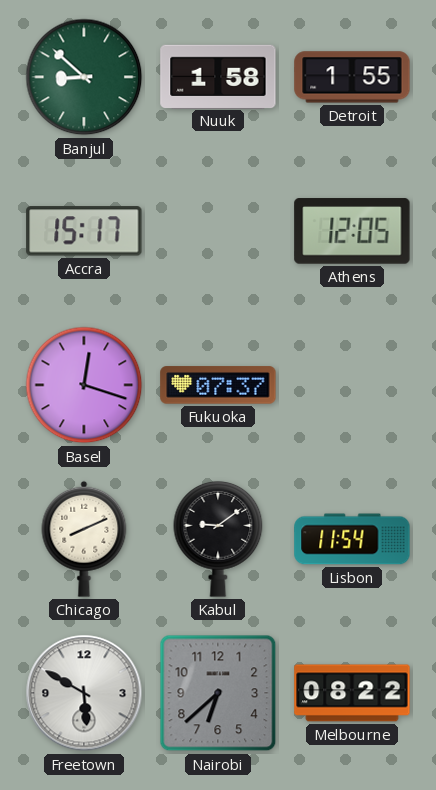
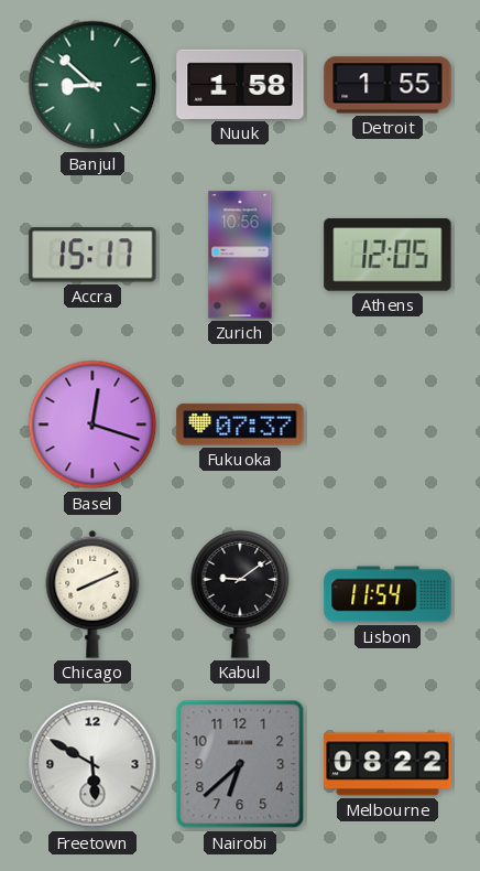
Zurich: none -> 10:56
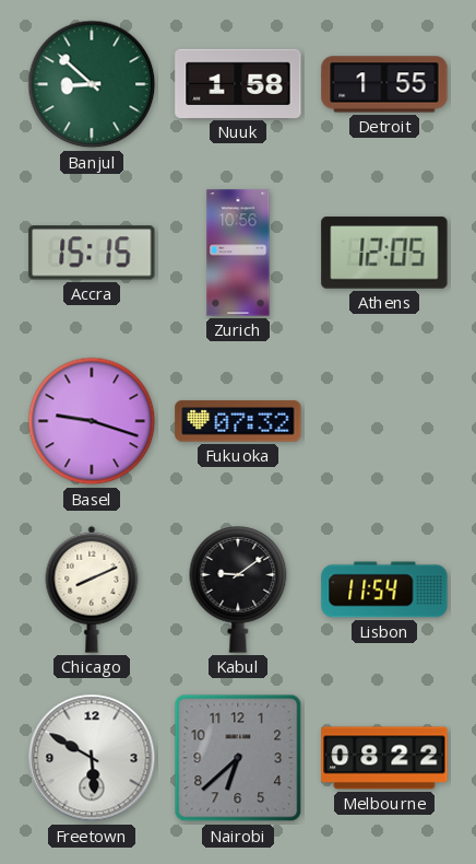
Accra: 15:17 -> 15:15
Basel: 12:18 -> 9:18
Fukuoka: 07:37 -> 07:32
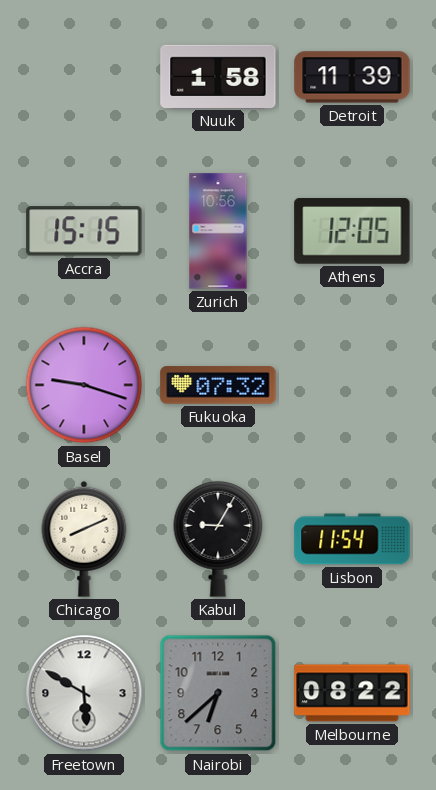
Banjul: 8:52 -> none
Detroit: 1:55 -> 11:39
Kabul: 9:09 -> 9:05
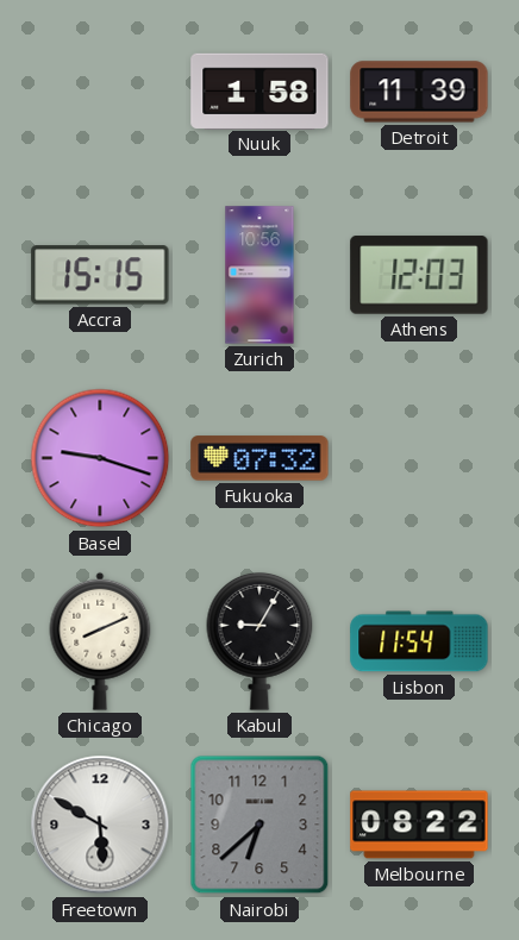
Athens: 12:05 -> 12:03
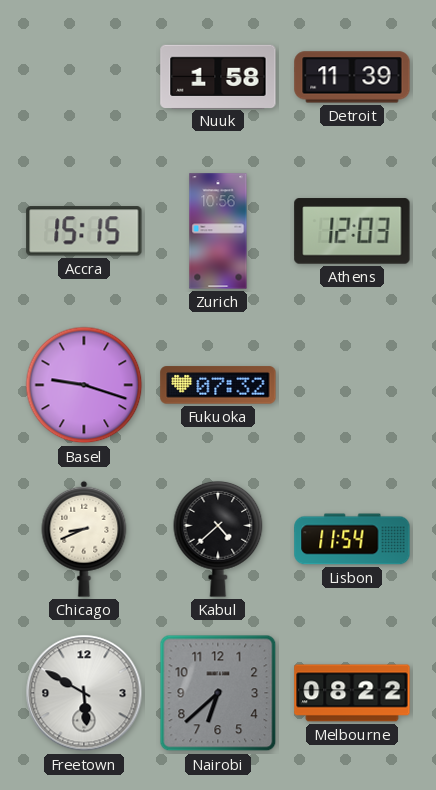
Chicago: 8:11 -> 8:41
Kabul: 9:05 -> 4:38
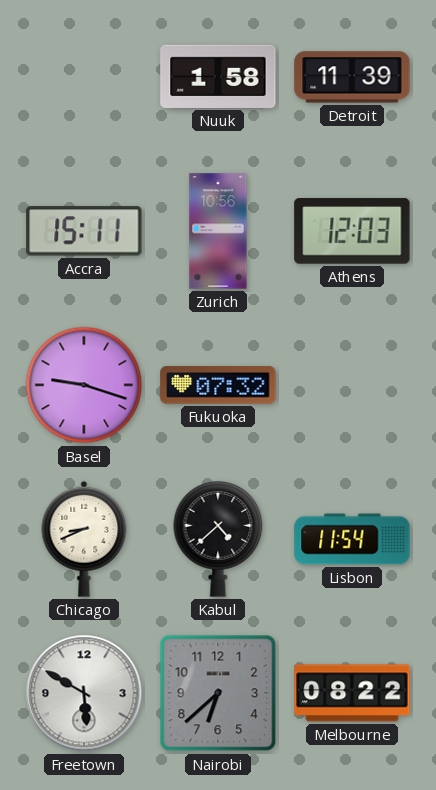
Accra: 15:15 -> 15:11
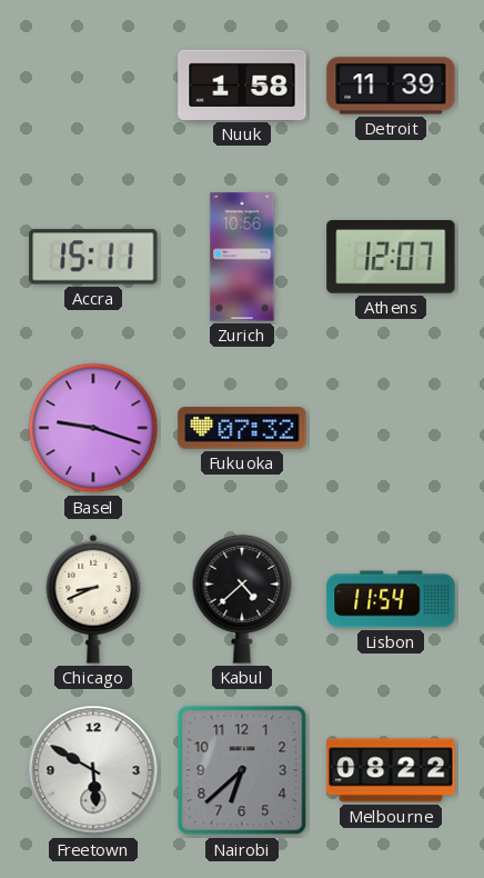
Athens: 12:03 -> 12:07
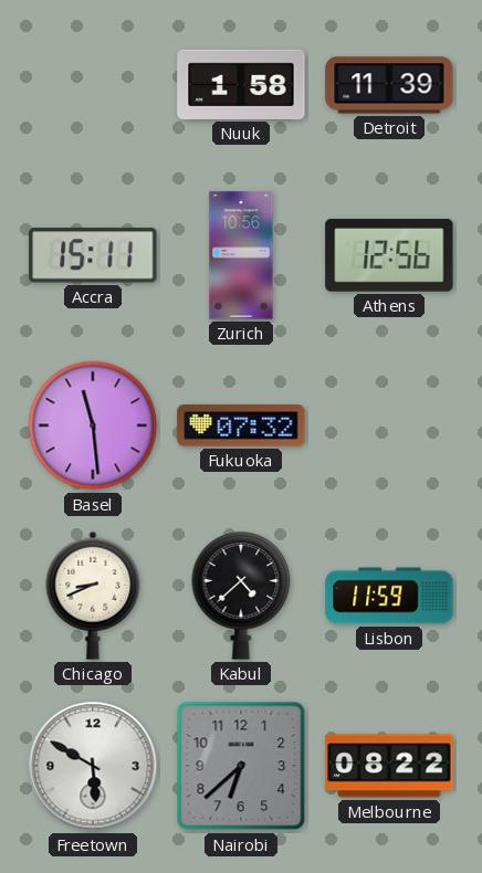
Athens: 12:07 -> 12:56
Basel: 9:18 -> 11:29
Lisbon: 11:54 -> 11:59
